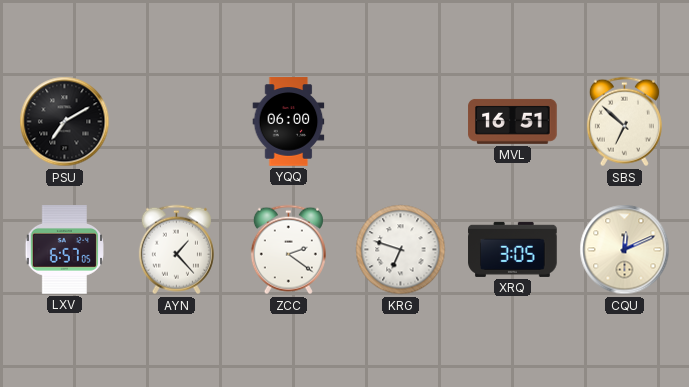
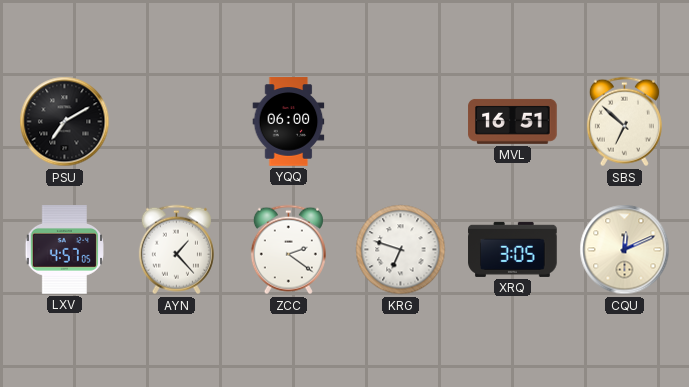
LXV: 6:57 -> 4:57
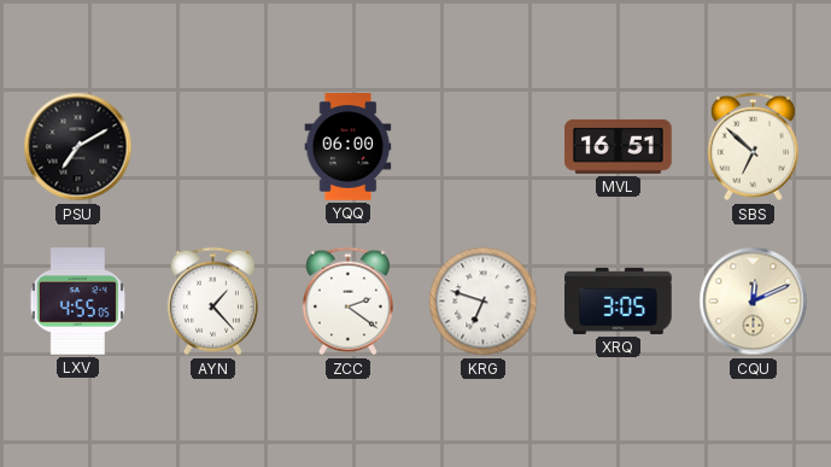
LXV: 4:57 -> 4:55
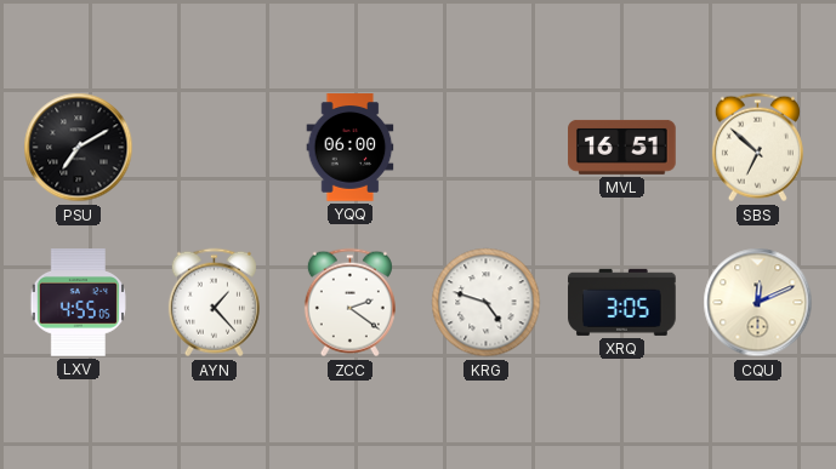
KRG: 6:48 -> 4:48
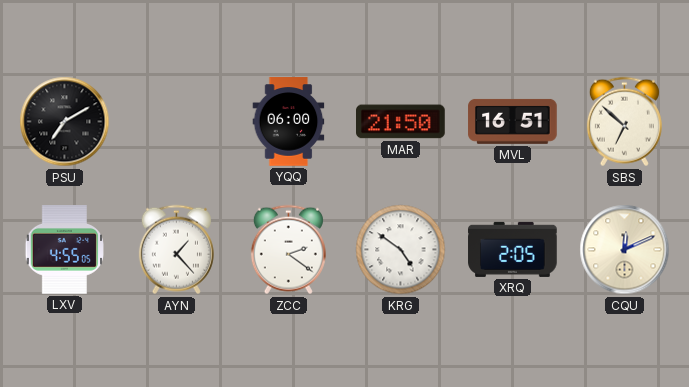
MAR: none -> 21:50
KRG: 4:48 -> 4:51
XRQ: 3:05 -> 2:05
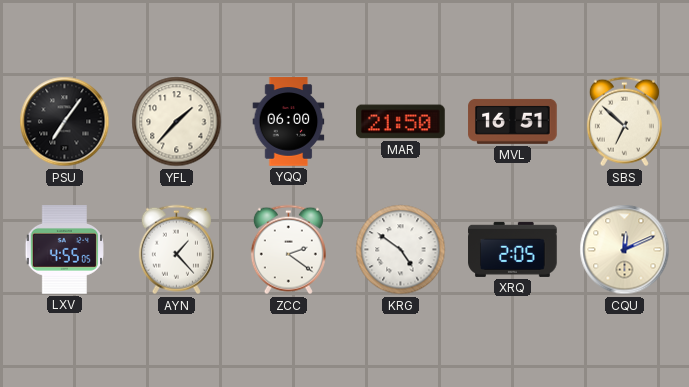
PSU: 7:10 -> 7:06
YFL: none -> 1:37
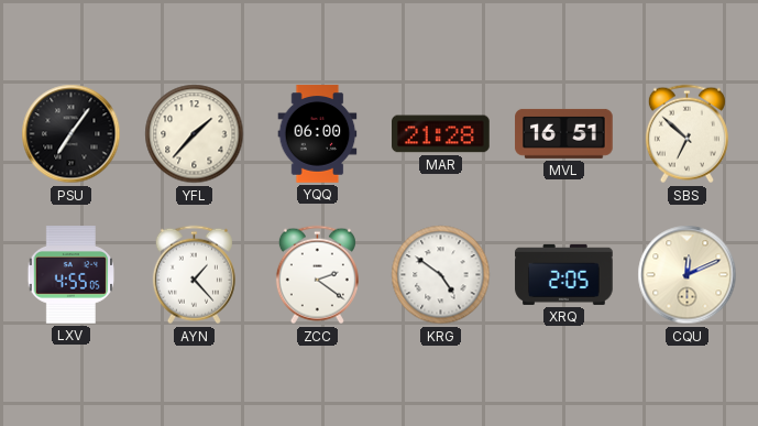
MAR: 21:50 -> 21:28
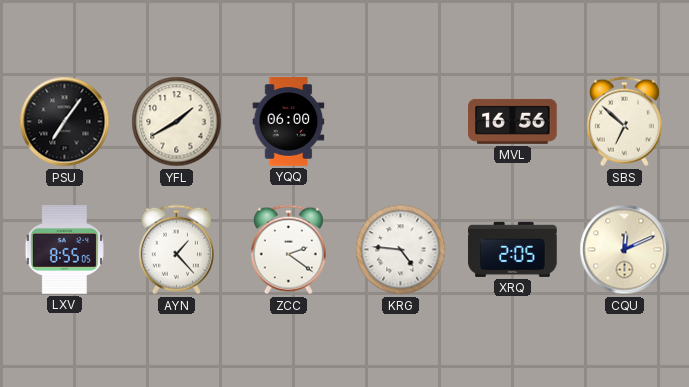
YFL: 1:37 -> 1:40
MAR: 21:28 -> none
MVL: 16:51 -> 16:56
LXV: 4:55 -> 8:55
KRG: 4:51 -> 4:46
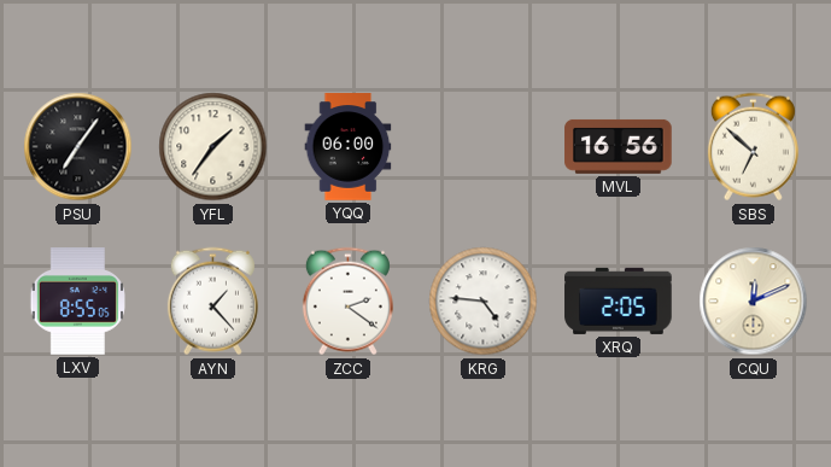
YFL: 1:40 -> 1:36
